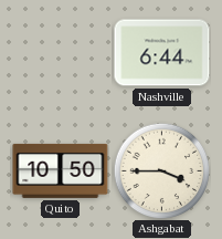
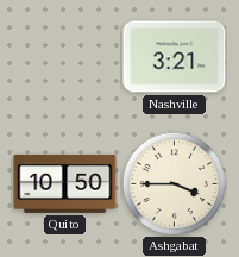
Nashville: 6:44 -> 3:21
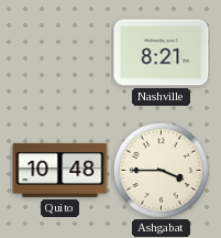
Nashville: 3:21 -> 8:21
Quito: 10:50 -> 10:48
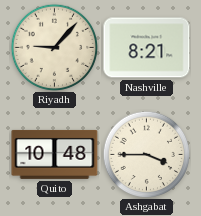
Riyadh: none -> 9:07
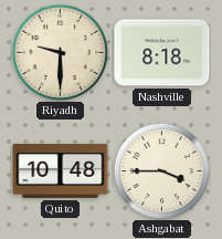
Riyadh: 9:07 -> 9:30
Nashville: 8:21 -> 8:18
